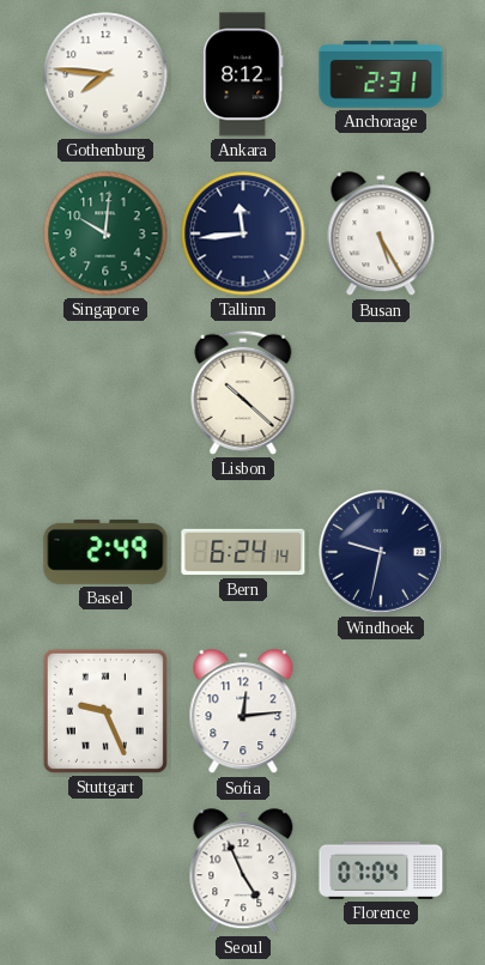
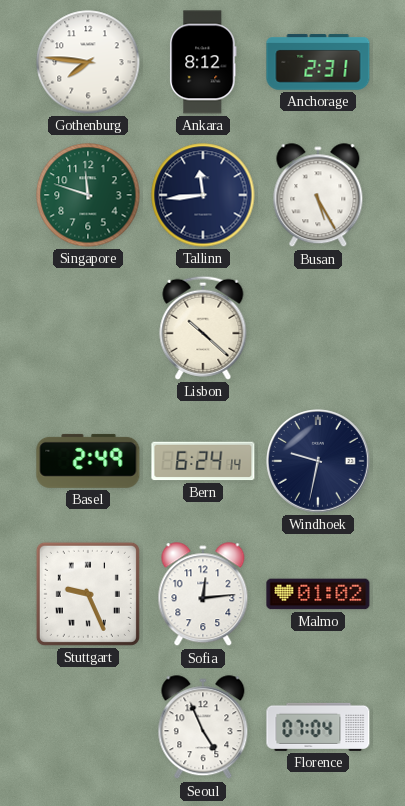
Singapore: 10:01 -> 11:48
Malmo: none -> 01:02
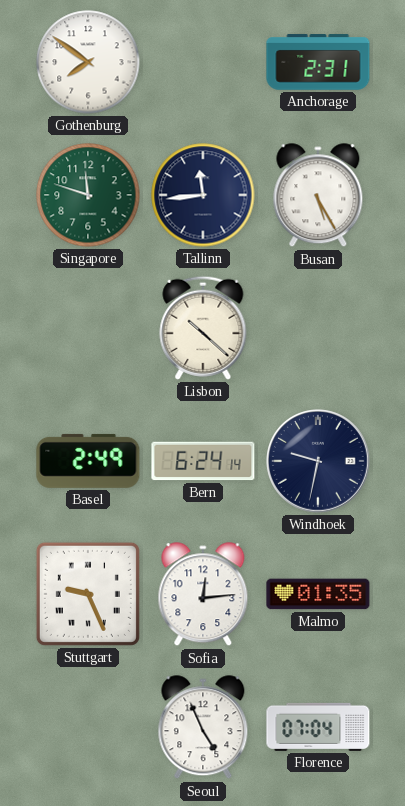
Gothenburg: 7:46 -> 7:51
Ankara: 8:12 -> none
Malmo: 01:02 -> 01:35
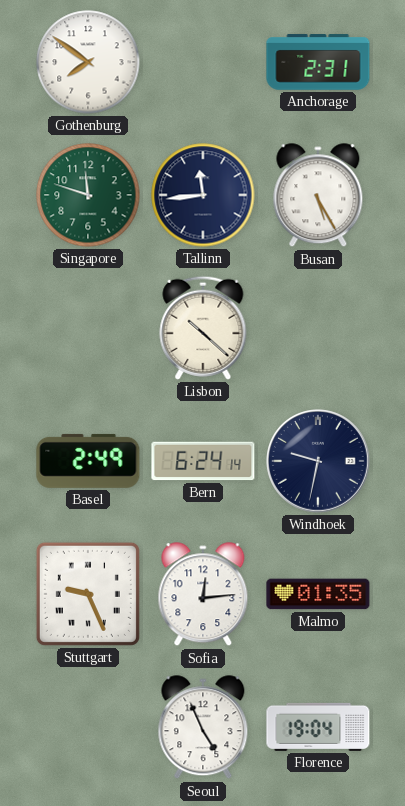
Florence: 07:04 -> 19:04
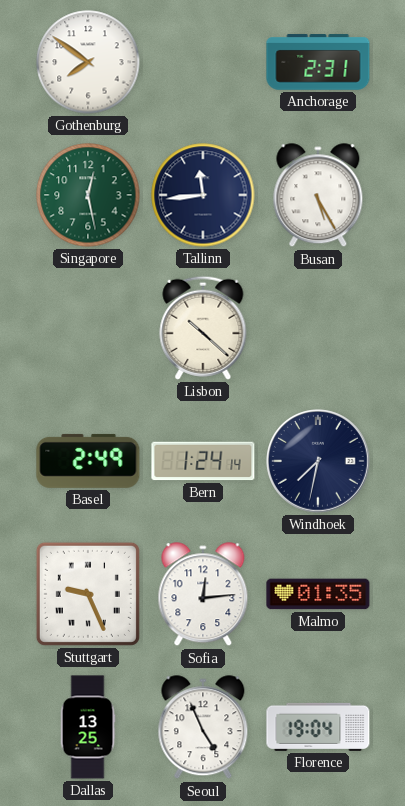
Singapore: 11:48 -> 12:28
Bern: 6:24 -> 1:24
Windhoek: 9:32 -> 7:32
Dallas: none -> 13:25
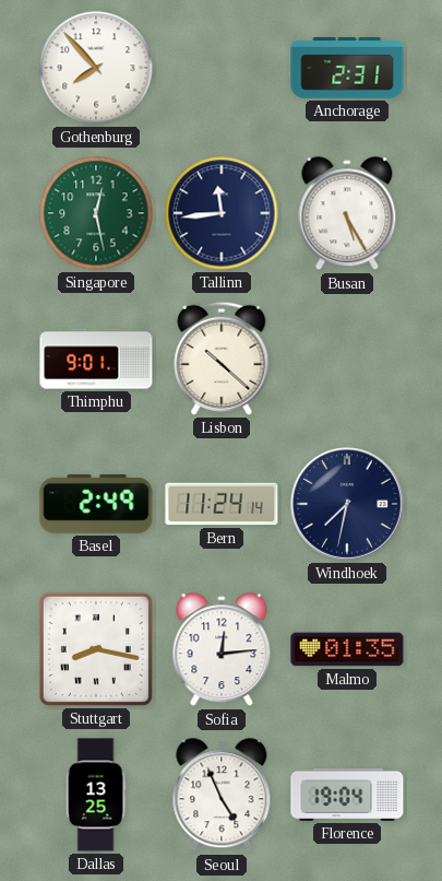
Gothenburg: 7:51 -> 7:53
Thimphu: none -> 9:01
Bern: 1:24 -> 11:24
Stuttgart: 9:26 -> 8:17
